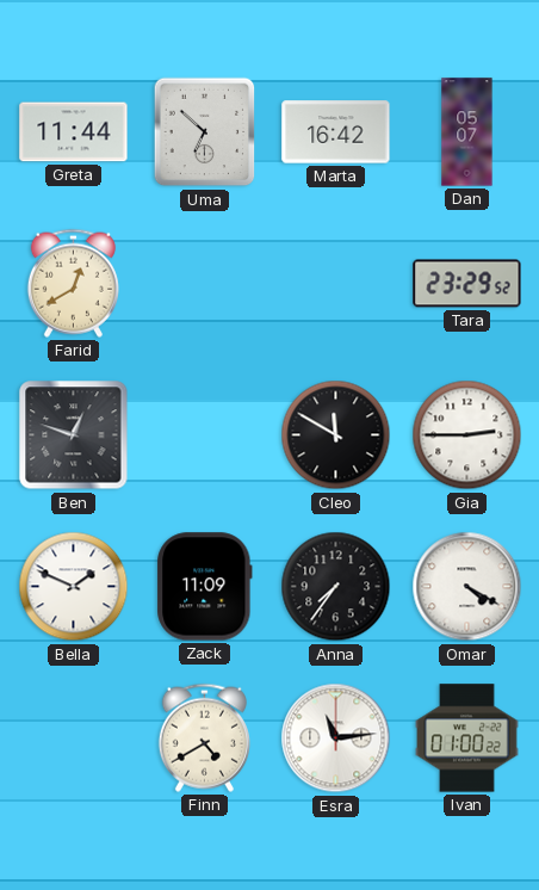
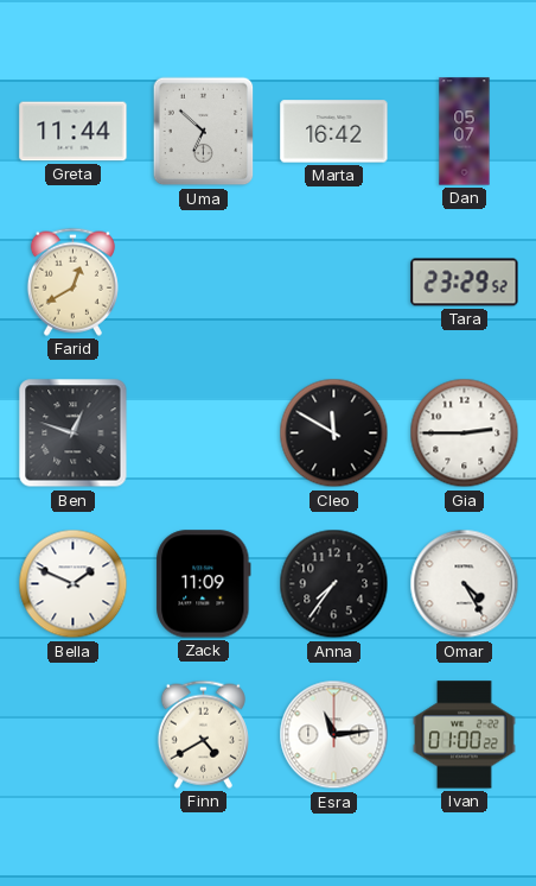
Omar: 4:20 -> 4:25
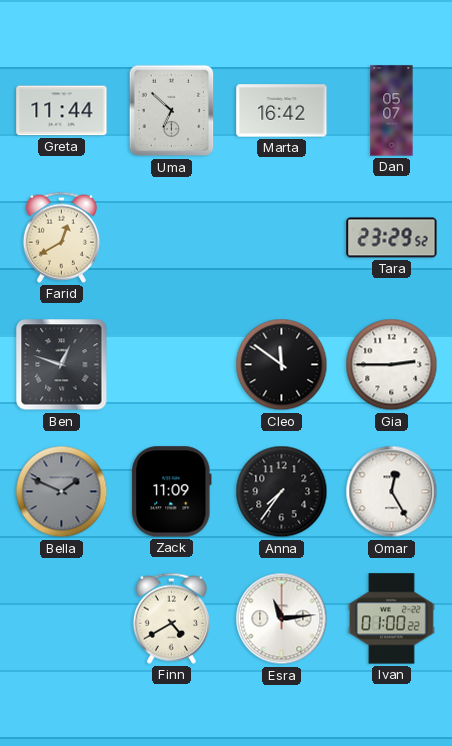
Cleo: 11:50 -> 11:51
Bella dial: white -> grey
Omar: 4:25 -> 12:25
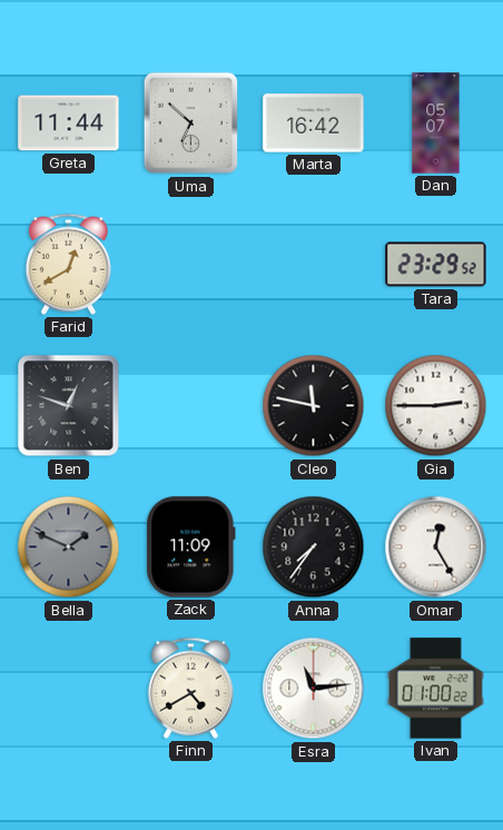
Cleo: 11:51 -> 11:47
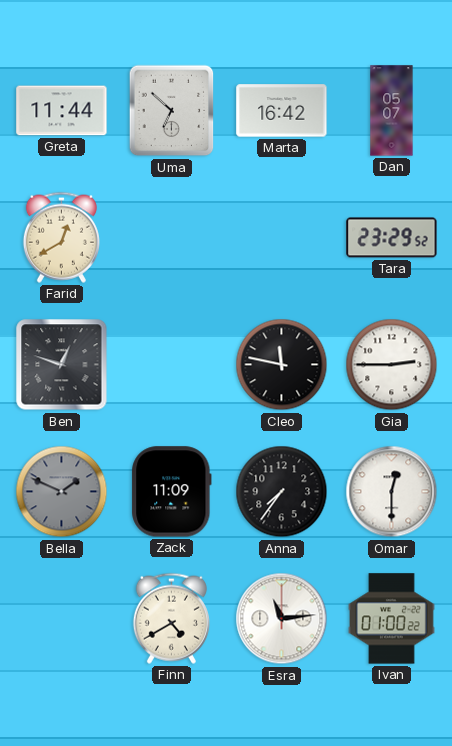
Omar: 12:25 -> 12:30
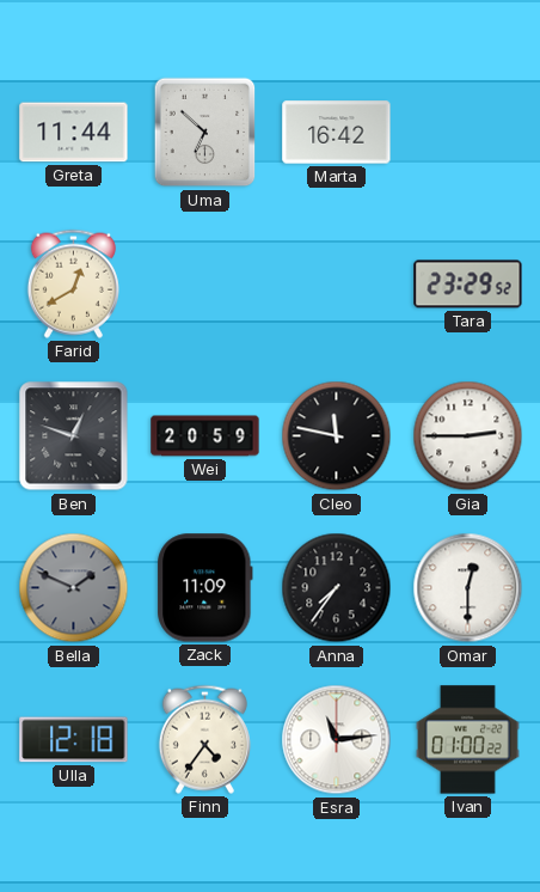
Dan: 05:07 -> none
Wei: none -> 20:59
Ulla: none -> 12:18
Finn: 4:40 -> 4:36
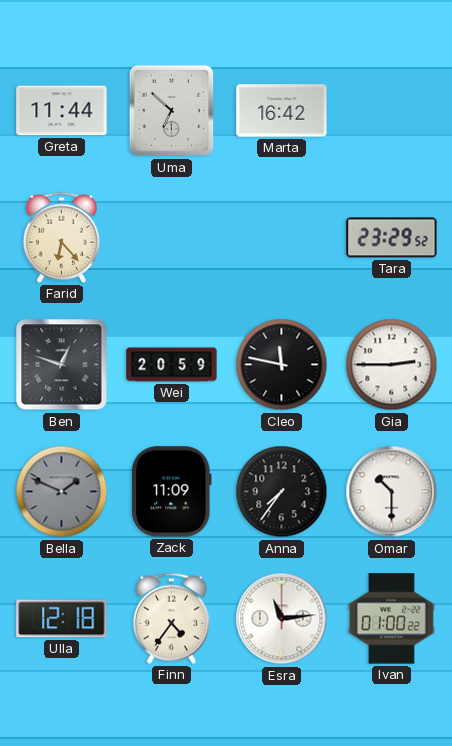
Farid: 12:40 -> 6:23
Omar: 12:30 -> 10:30
